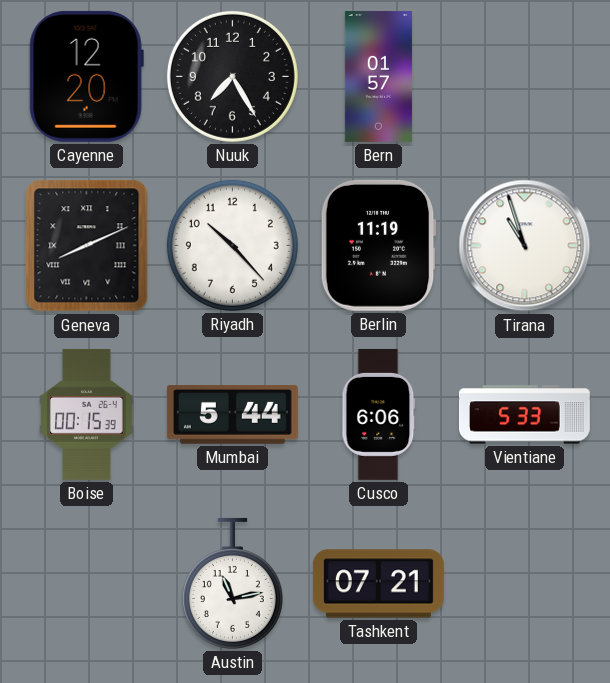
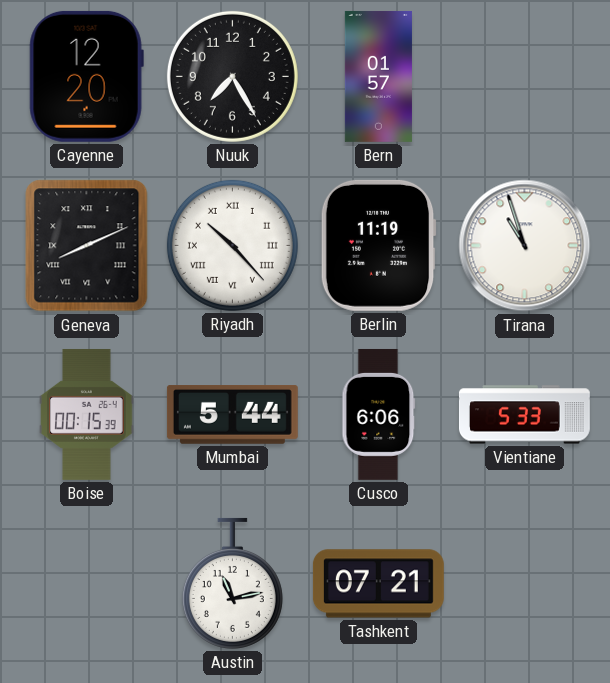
Riyadh numerals: Arabic -> Roman
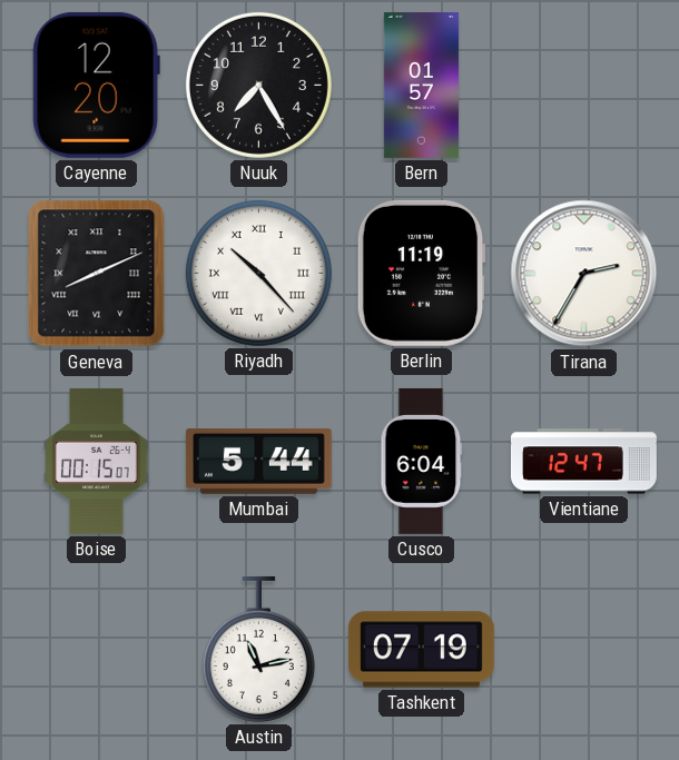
Tirana: 10:57 -> 2:35
Boise: 00:15:39 -> 00:15:07
Cusco: 6:06 -> 6:04
Vientiane: 5:33 -> 12:47
Tashkent: 07:21 -> 07:19
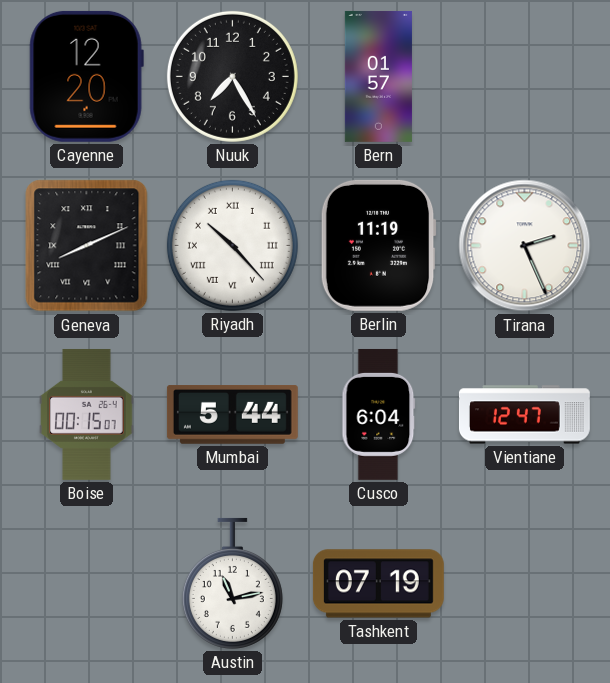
Tirana: 2:35 -> 2:26
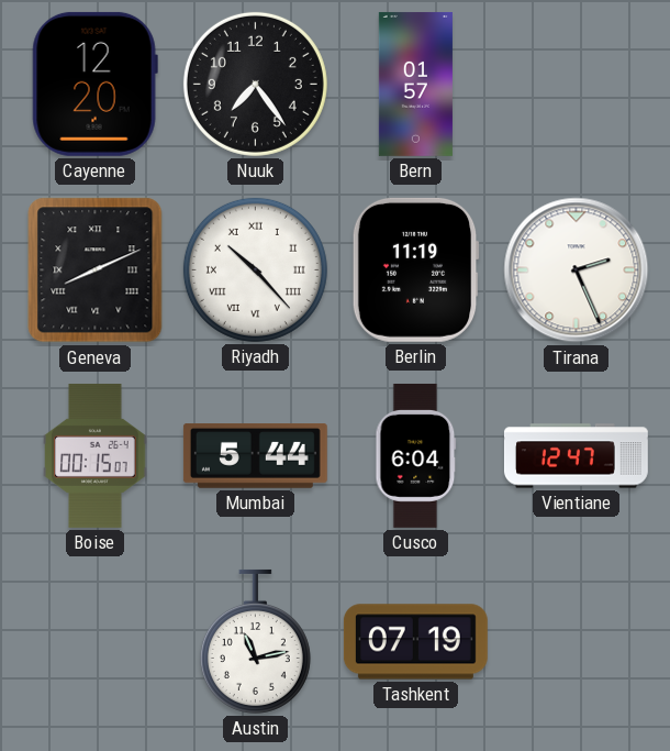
Nuuk: 7:25 -> 7:24
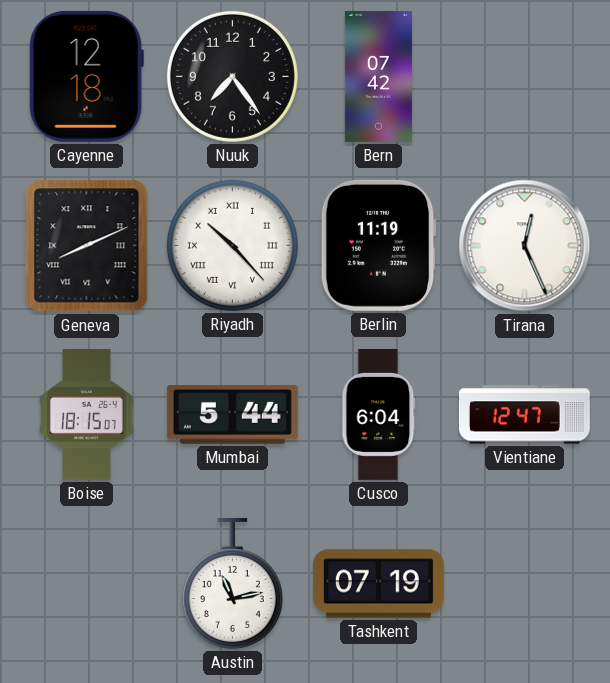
Cayenne: 12:20 -> 12:18
Bern: 01:57 -> 07:42
Tirana: 2:26 -> 12:26
Boise: 00:15 -> 18:15
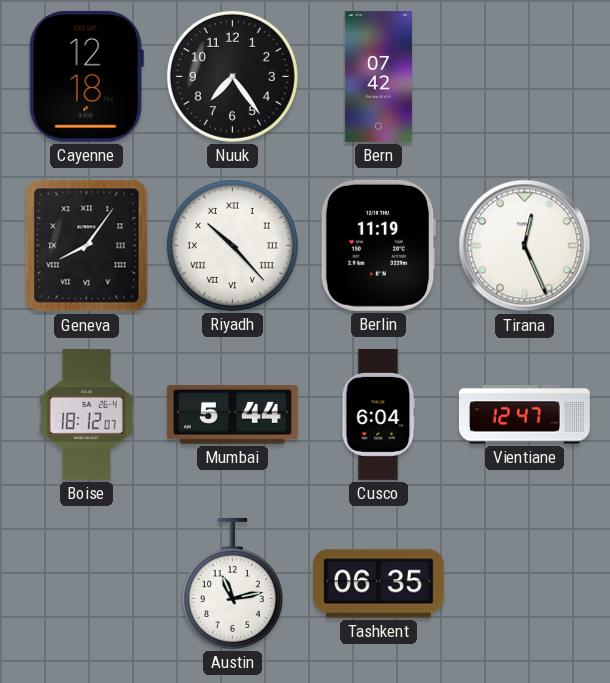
Geneva: 8:11 -> 8:06
Boise: 18:15 -> 18:12
Tashkent: 07:19 -> 06:35
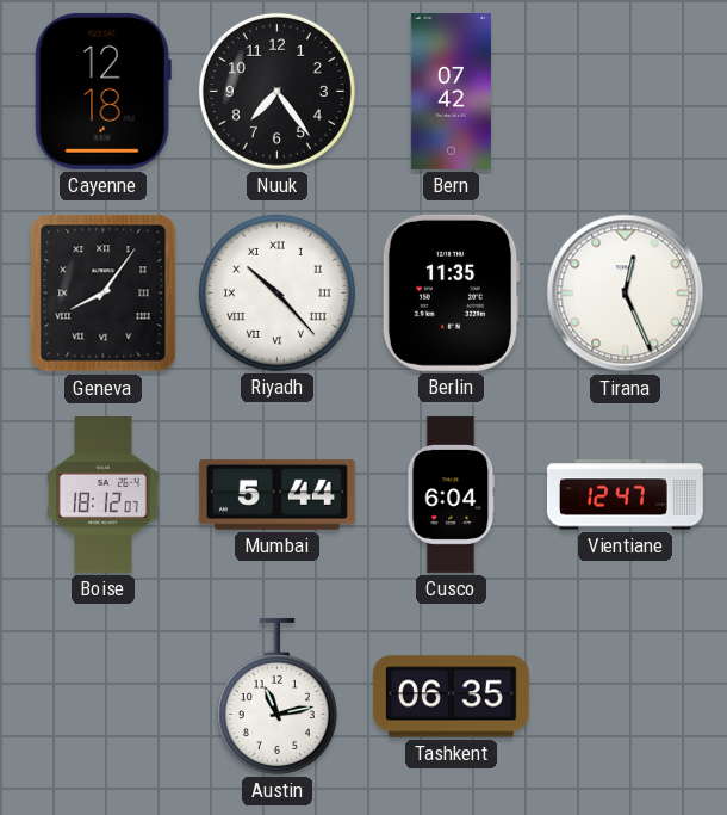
Berlin: 11:19 -> 11:35
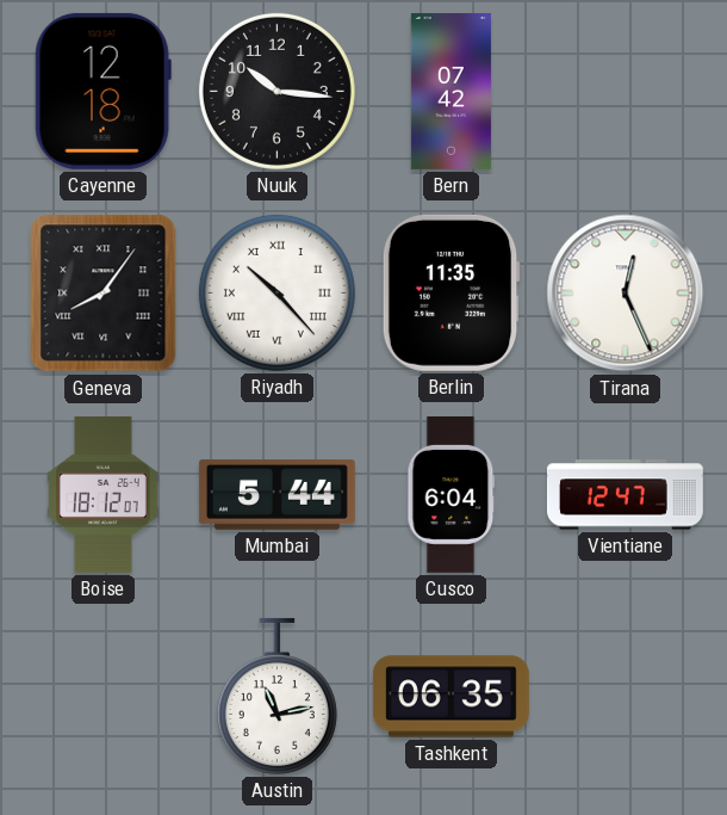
Nuuk: 7:24 -> 10:16
